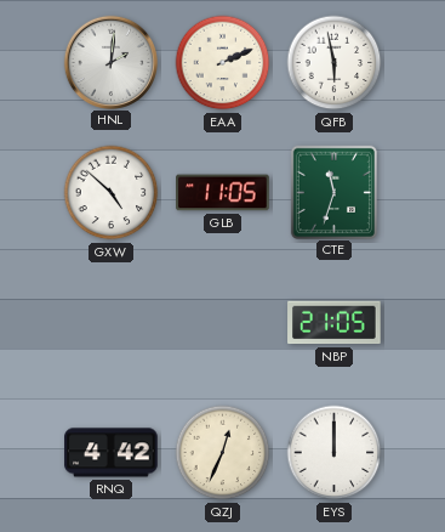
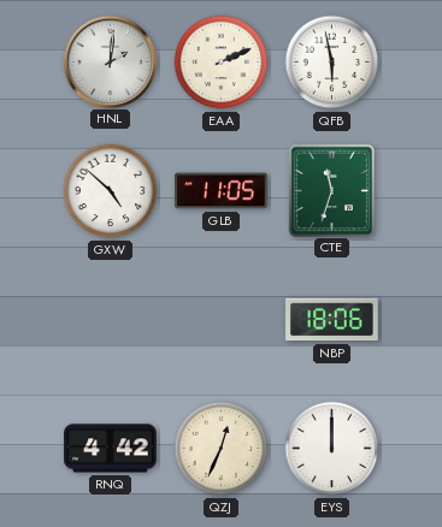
NBP: 21:05 -> 18:06
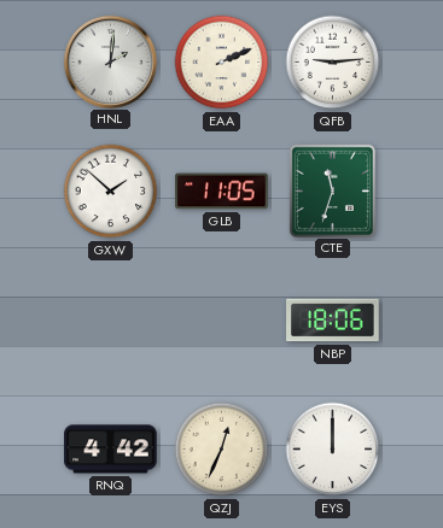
QFB: 5:58 -> 9:14
GXW: 4:52 -> 1:52
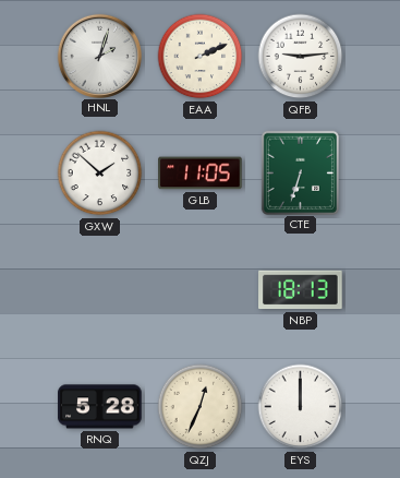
HNL: 2:01 -> 2:03
CTE: 11:33 -> 6:33
NBP: 18:06 -> 18:13
RNQ: 4:42 -> 5:28
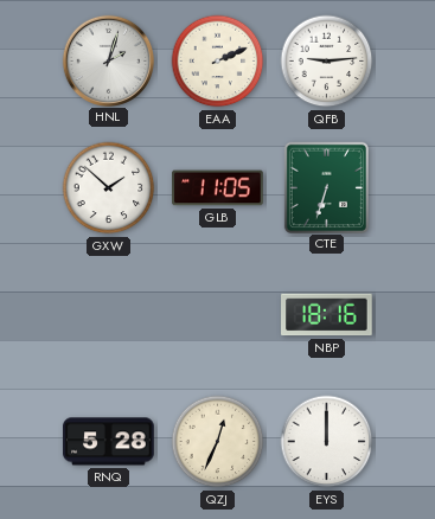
NBP: 18:13 -> 18:16
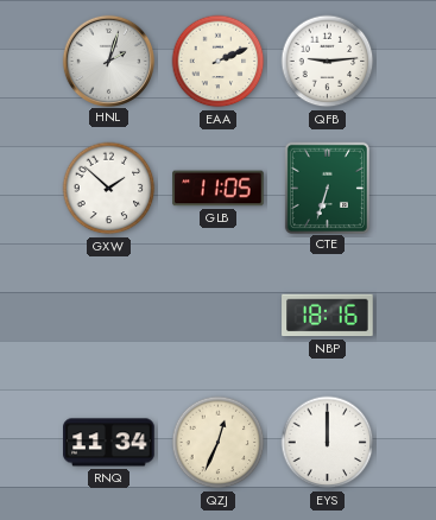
RNQ: 5:28 -> 11:34
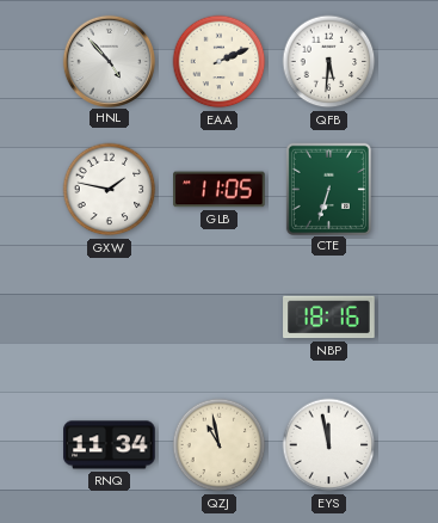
HNL: 2:03 -> 4:53
QFB: 9:14 -> 5:31
GXW: 1:52 -> 1:47
QZJ: 12:34 -> 10:58
EYS: 12:00 -> 11:58
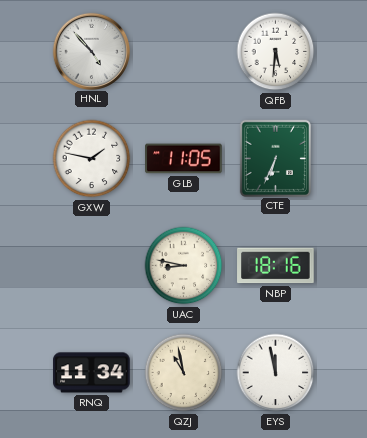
EAA: 2:11 -> none
CTE: 6:33 -> 6:34
UAC: none -> 8:47
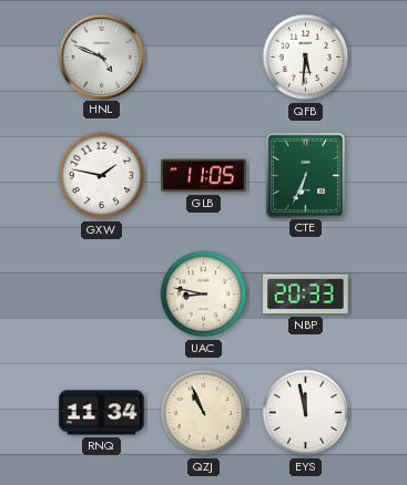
HNL: 4:53 -> 4:49
NBP: 18:16 -> 20:33
QZJ: 10:58 -> 10:56
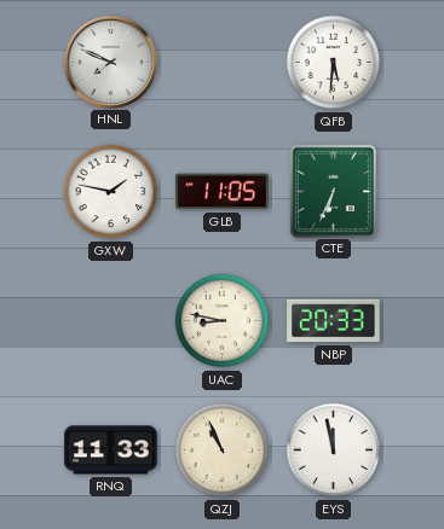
HNL: 4:49 -> 7:49
RNQ: 11:34 -> 11:33
